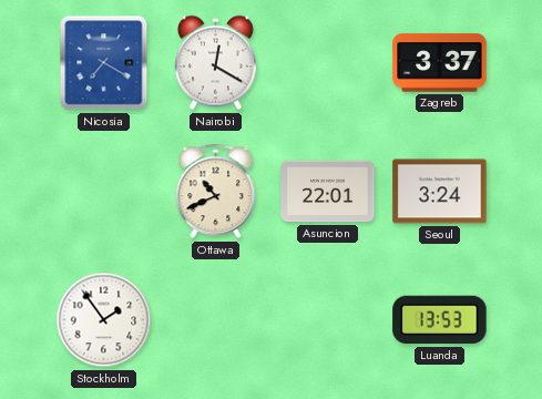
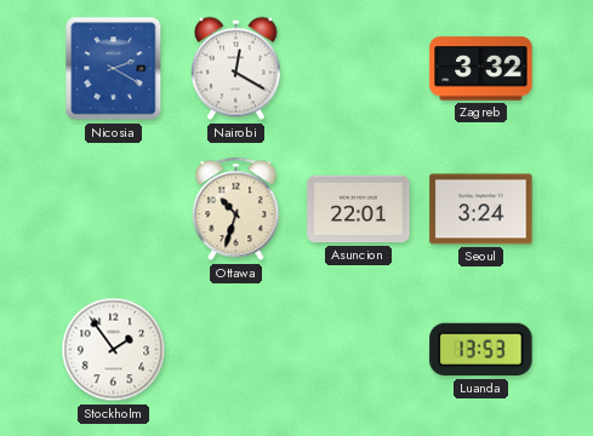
Nicosia: 7:20 -> 2:20
Zagreb: 3:37 -> 3:32
Ottawa: 10:41 -> 10:33
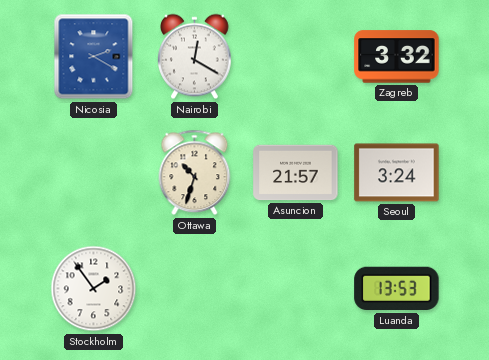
Asuncion: 22:01 -> 21:57
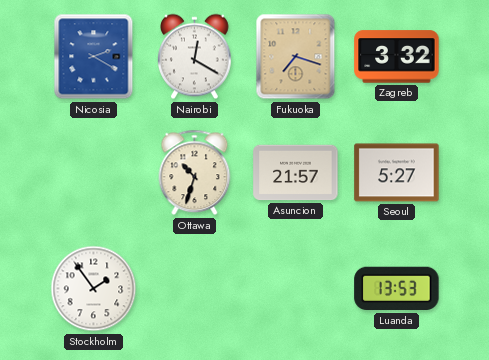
Fukuoka: none -> 7:18
Seoul: 3:24 -> 5:27
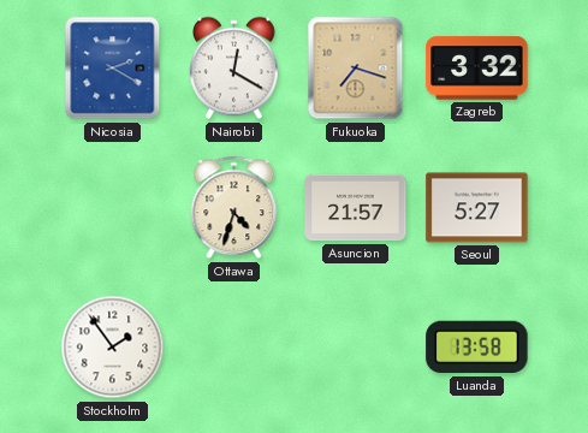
Ottawa: 10:33 -> 4:33
Luanda: 13:53 -> 13:58
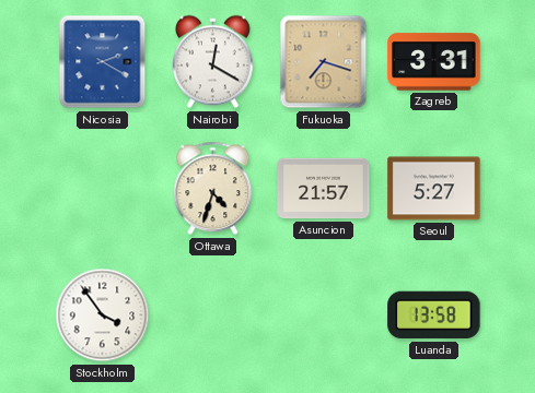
Zagreb: 3:32 -> 3:31
Stockholm: 1:54 -> 3:54
